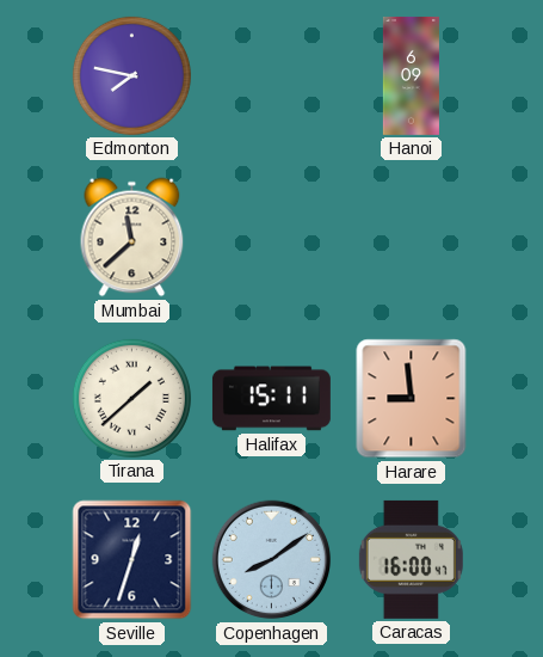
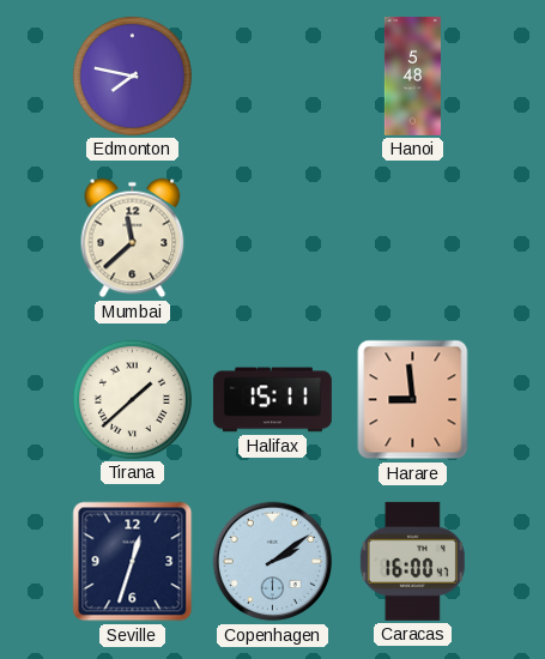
Hanoi: 6:09 -> 5:48
Copenhagen: 8:09 -> 2:09
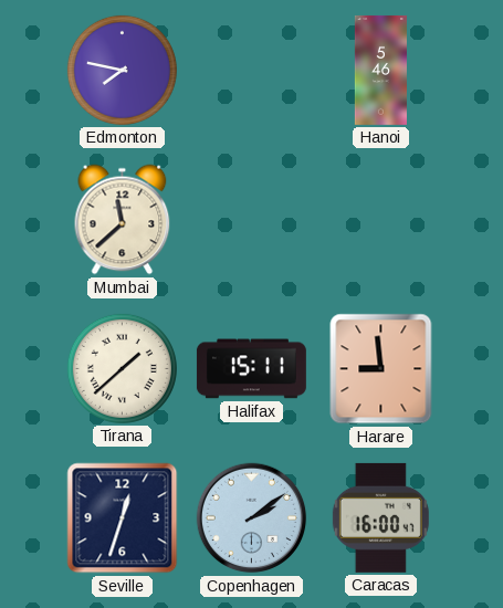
Hanoi: 5:48 -> 5:46
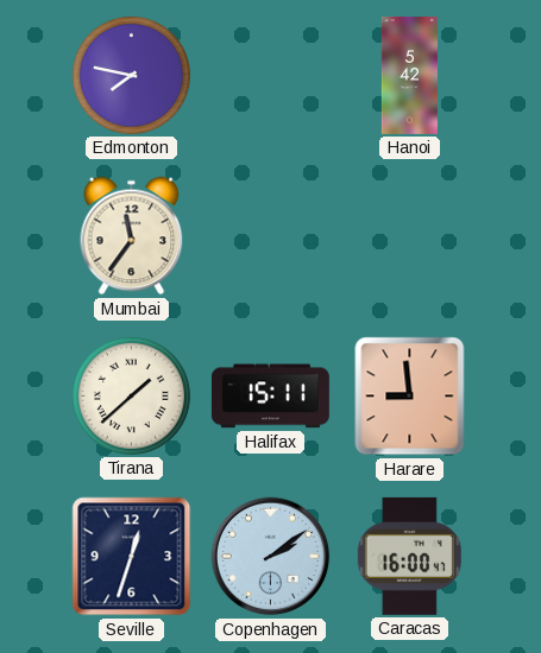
Hanoi: 5:46 -> 5:42
Mumbai: 11:38 -> 11:36
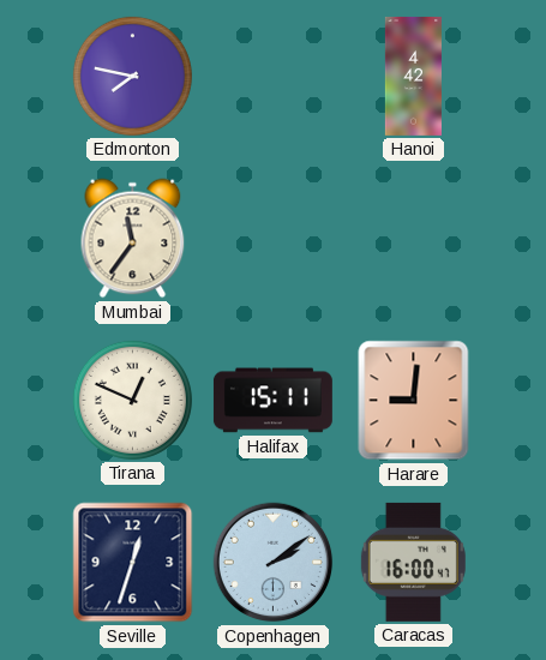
Hanoi: 5:42 -> 4:42
Tirana: 1:38 -> 12:49
Harare: 8:59 -> 9:01
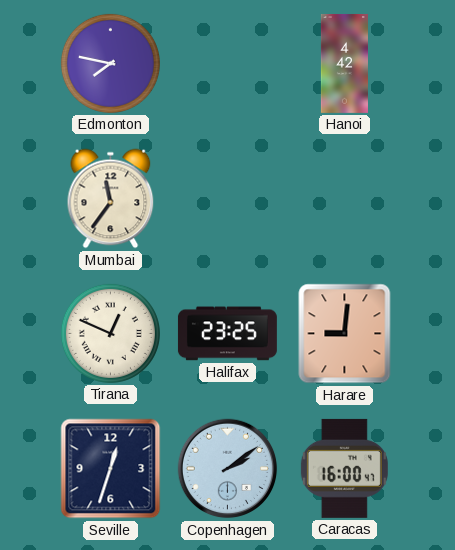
Halifax: 15:11 -> 23:25
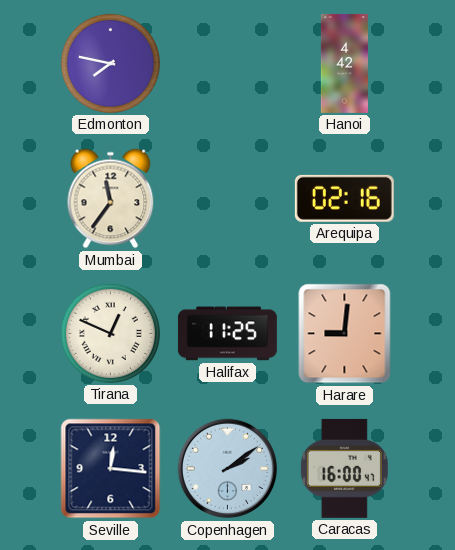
Arequipa: none -> 02:16
Halifax: 23:25 -> 11:25
Seville: 12:33 -> 12:16
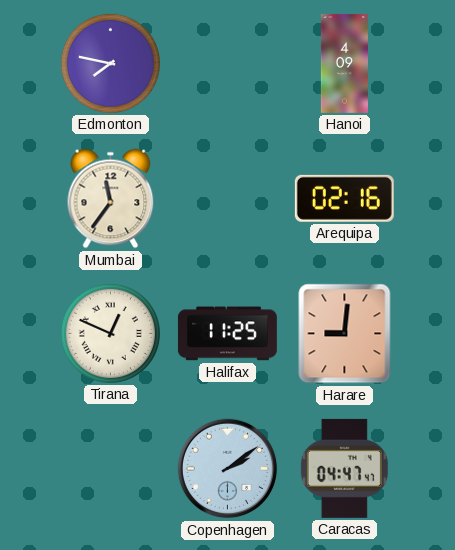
Hanoi: 4:42 -> 4:09
Seville: 12:16 -> none
Caracas: 16:00 -> 04:47
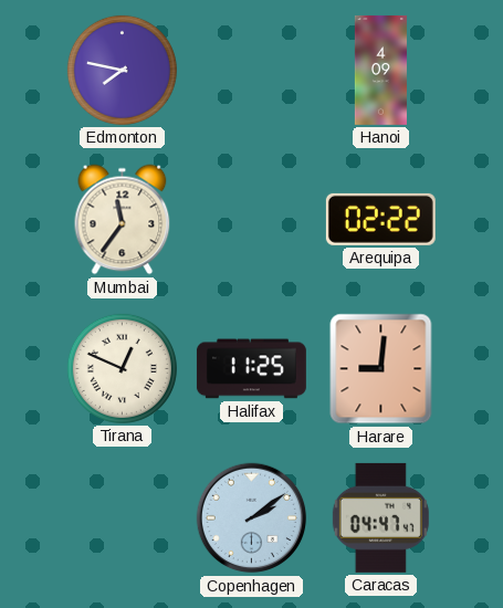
Arequipa: 02:16 -> 02:22
